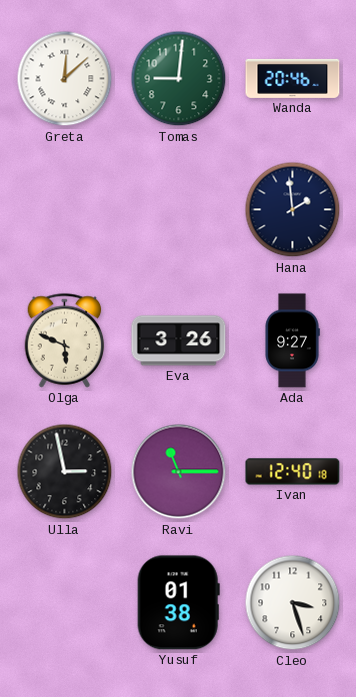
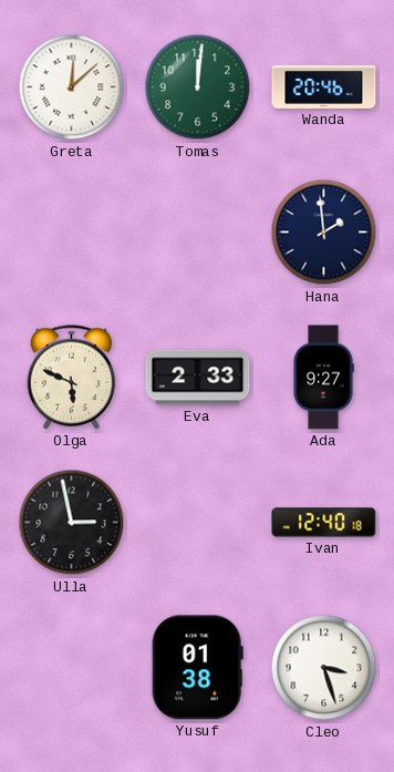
Tomas: 9:01 -> 12:01
Eva: 3:26 -> 2:33
Ravi: 11:15 -> none
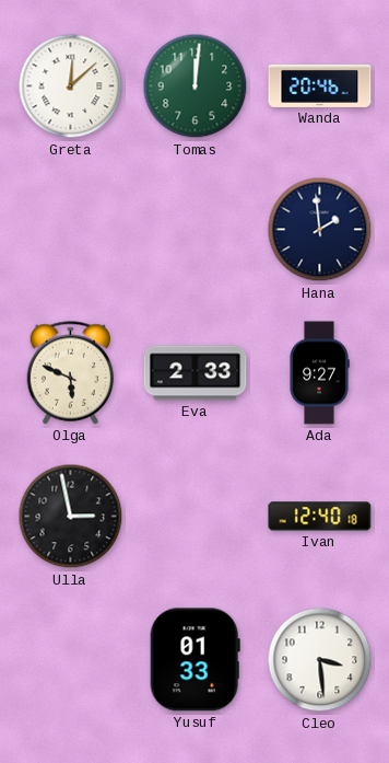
Yusuf: 01:38 -> 01:33
Cleo: 3:27 -> 3:29
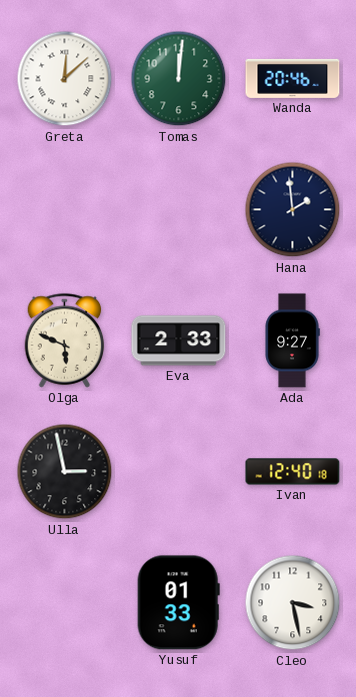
Cleo: 3:29 -> 3:28
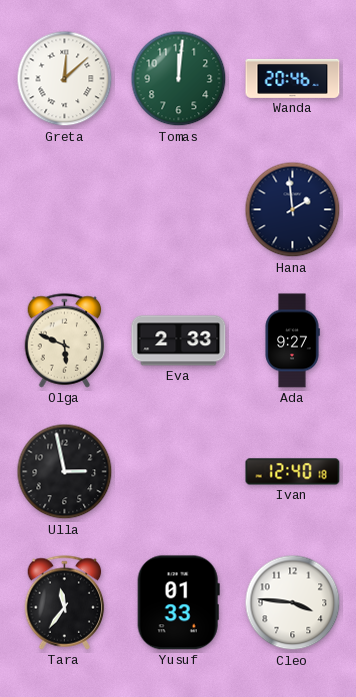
Tara: none -> 11:36
Cleo: 3:28 -> 3:46
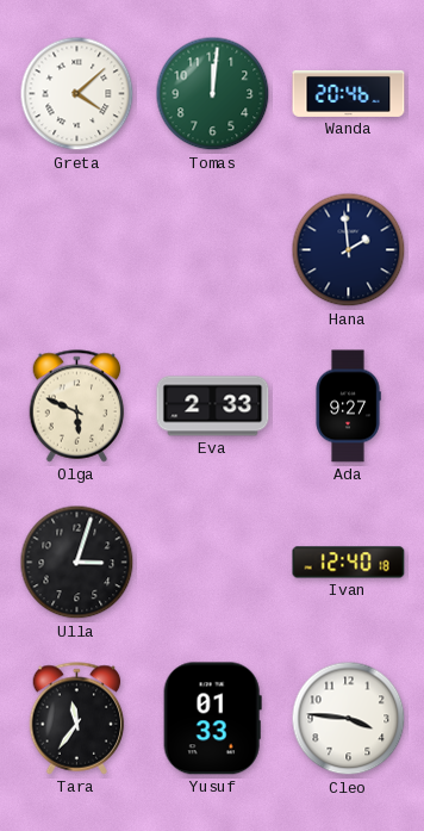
Greta: 12:08 -> 4:08
Ulla: 2:58 -> 3:03
